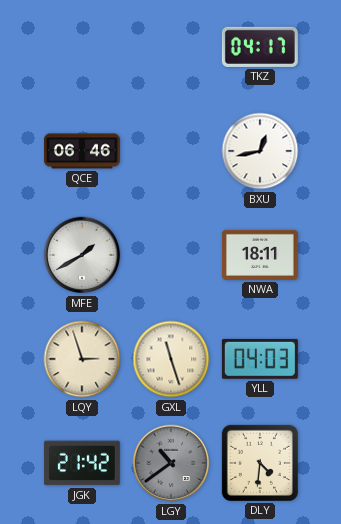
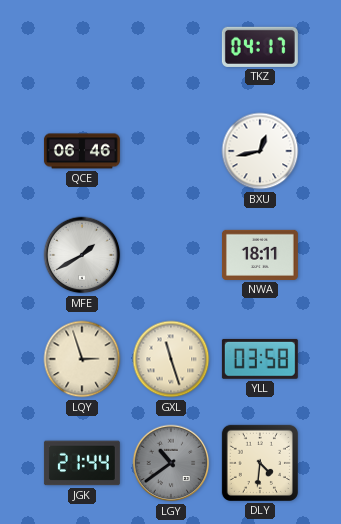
YLL: 04:03 -> 03:58
JGK: 21:42 -> 21:44
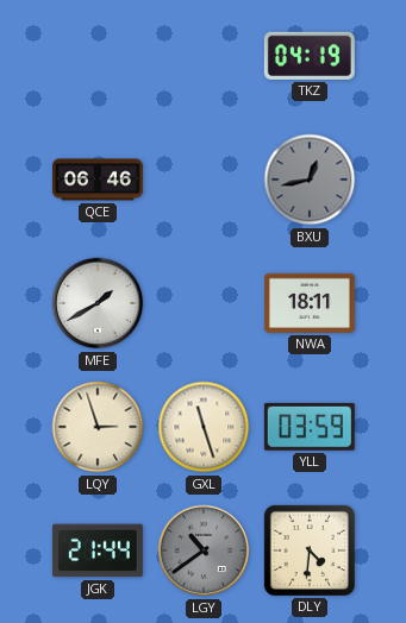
TKZ: 04:17 -> 04:19
BXU dial: white -> grey
YLL: 03:58 -> 03:59
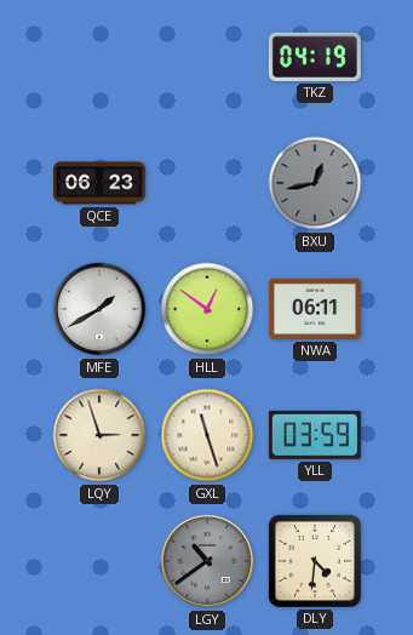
QCE: 06:46 -> 06:23
HLL: none -> 12:51
NWA: 18:11 -> 06:11
JGK: 21:44 -> none
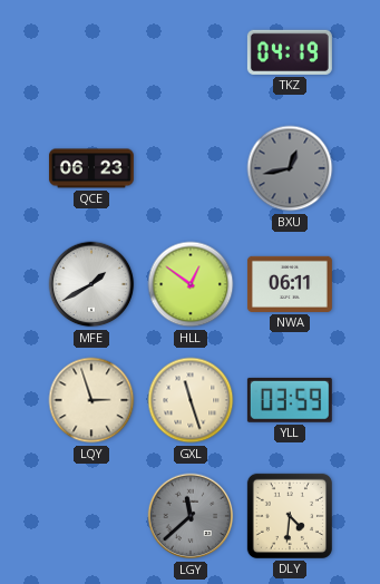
LGY: 10:39 -> 11:38
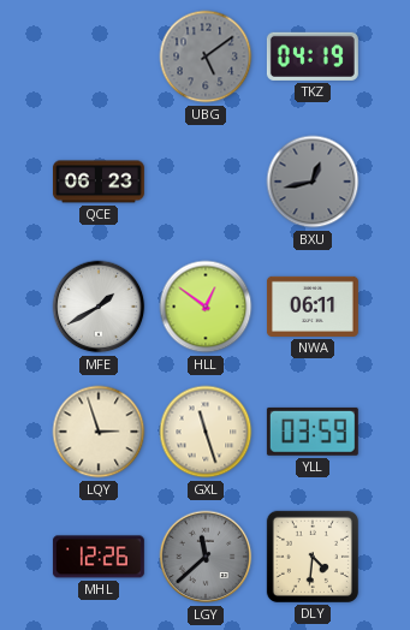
UBG: none -> 5:09
MHL: none -> 12:26
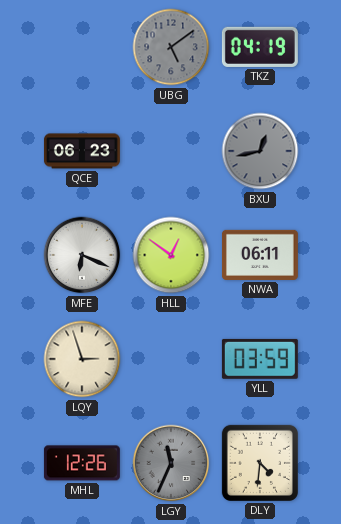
MFE: 1:40 -> 6:19
GXL: 11:27 -> none
LGY: 11:38 -> 11:34
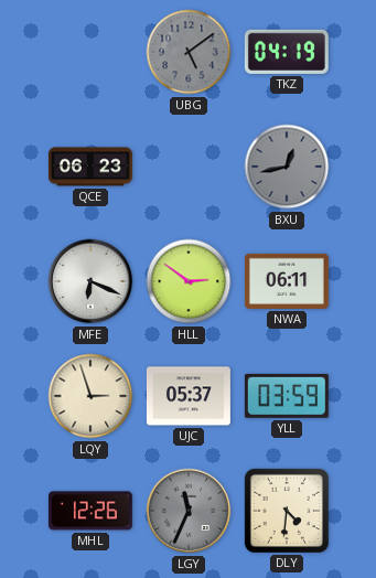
HLL: 12:51 -> 2:51
UJC: none -> 05:37
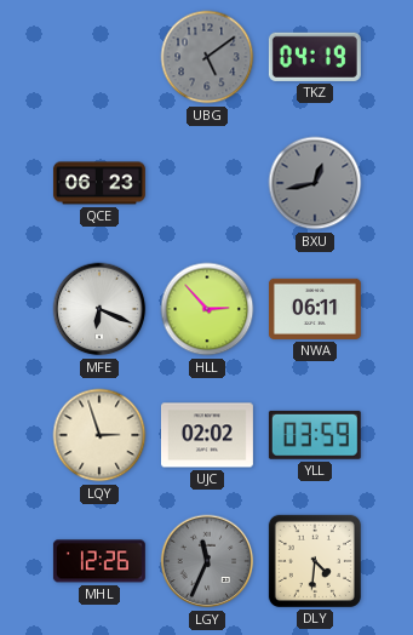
HLL: 2:51 -> 2:53
UJC: 05:37 -> 02:02
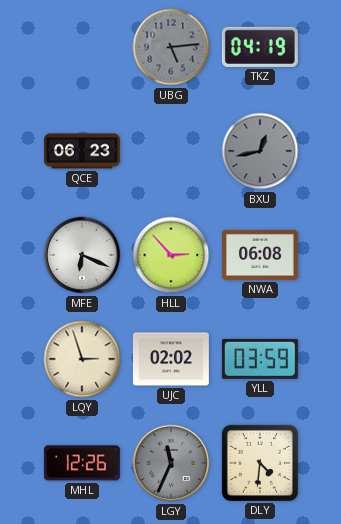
UBG: 5:09 -> 5:14
NWA: 06:11 -> 06:08
